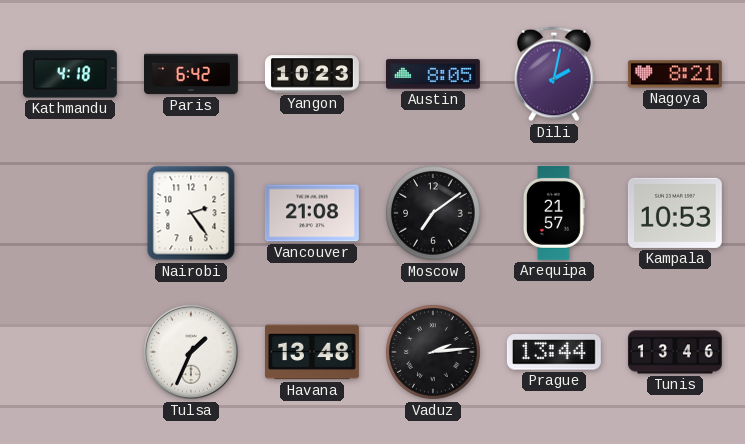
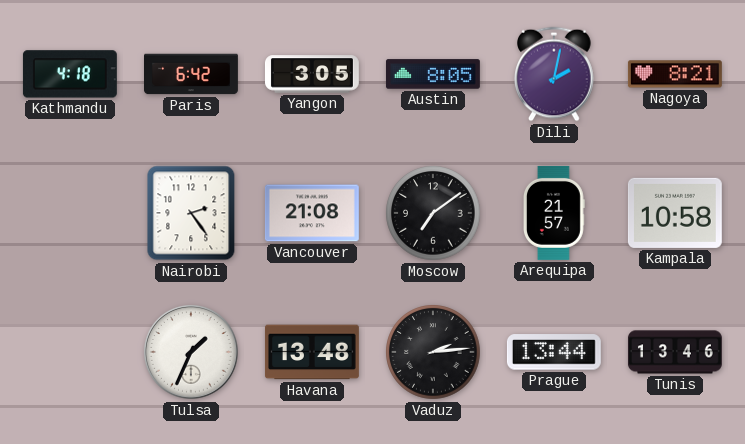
Yangon: 10:23 -> 3:05
Kampala: 10:53 -> 10:58
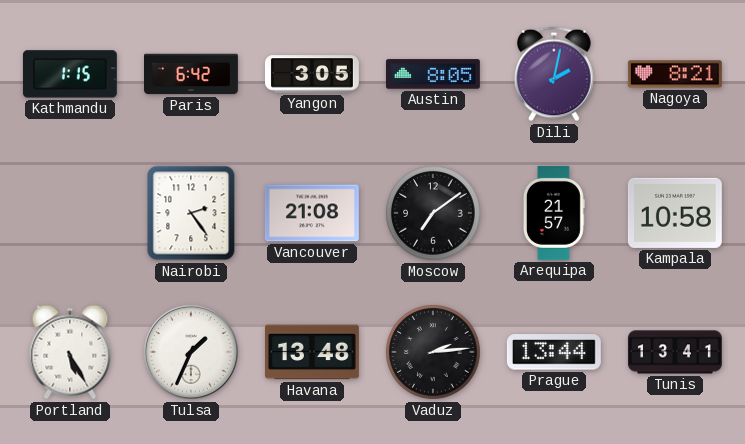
Kathmandu: 4:18 -> 1:15
Portland: none -> 5:25
Tunis: 13:46 -> 13:41
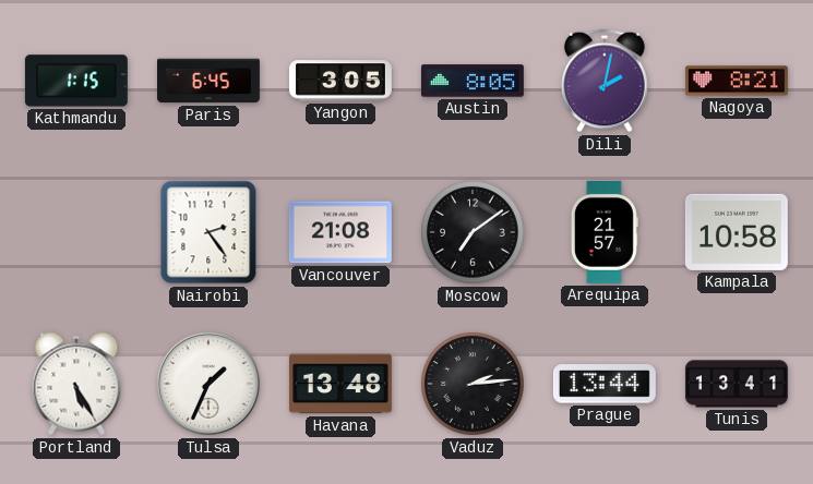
Paris: 6:42 -> 6:45
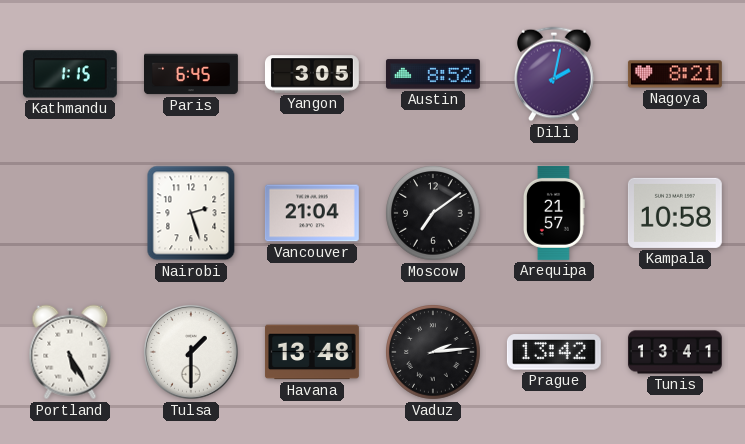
Austin: 8:05 -> 8:52
Nairobi: 2:24 -> 2:27
Vancouver: 21:08 -> 21:04
Tulsa: 1:34 -> 1:30
Prague: 13:44 -> 13:42
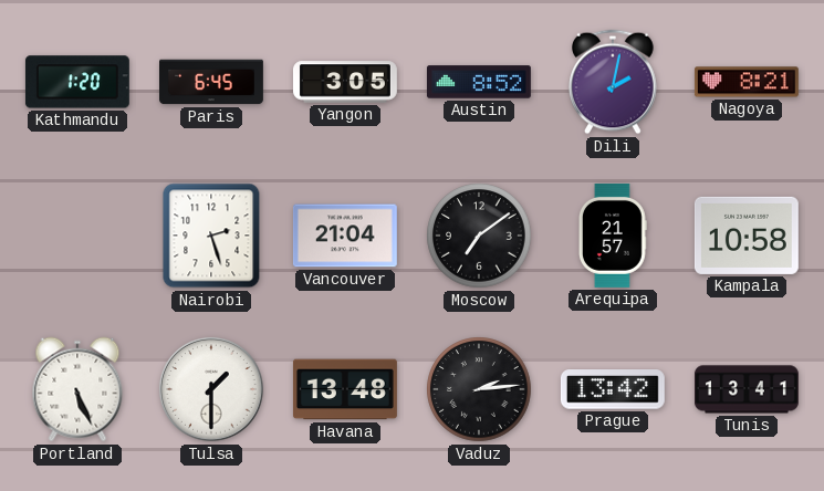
Kathmandu: 1:15 -> 1:20
Portland: 5:25 -> 5:26
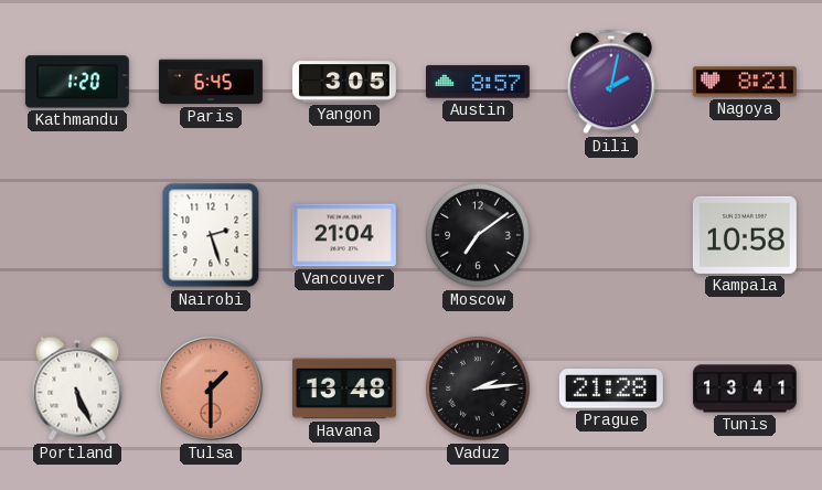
Austin: 8:52 -> 8:57
Arequipa: 21:57 -> none
Tulsa dial: white -> salmon
Prague: 13:42 -> 21:28
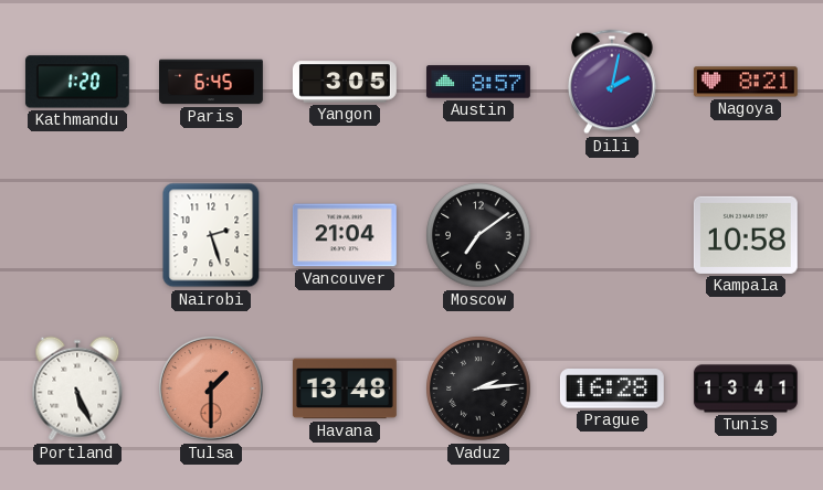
Prague: 21:28 -> 16:28
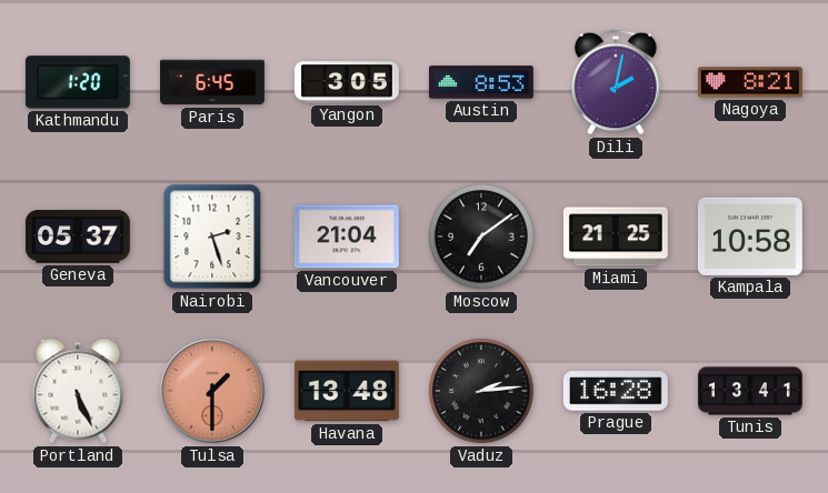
Austin: 8:57 -> 8:53
Geneva: none -> 05:37
Miami: none -> 21:25
